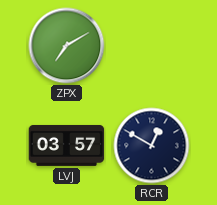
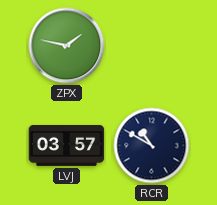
ZPX: 7:10 -> 1:47
RCR: 12:50 -> 10:50
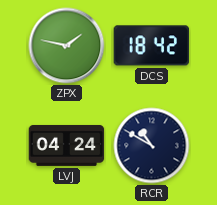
DCS: none -> 18:42
LVJ: 03:57 -> 04:24
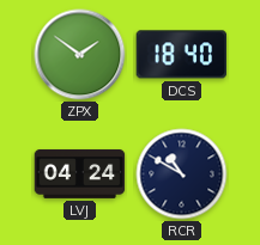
ZPX: 1:47 -> 1:51
DCS: 18:42 -> 18:40
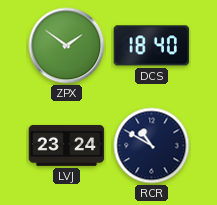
LVJ: 04:24 -> 23:24
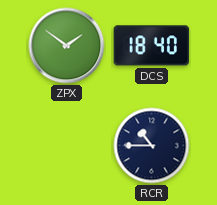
LVJ: 23:24 -> none
RCR: 10:50 -> 10:45
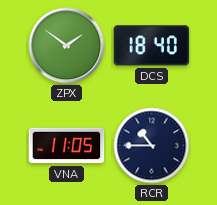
VNA: none -> 11:05
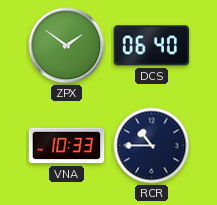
DCS: 18:40 -> 06:40
VNA: 11:05 -> 10:33
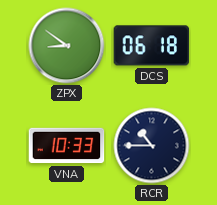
ZPX: 1:51 -> 8:51
DCS: 06:40 -> 06:18
